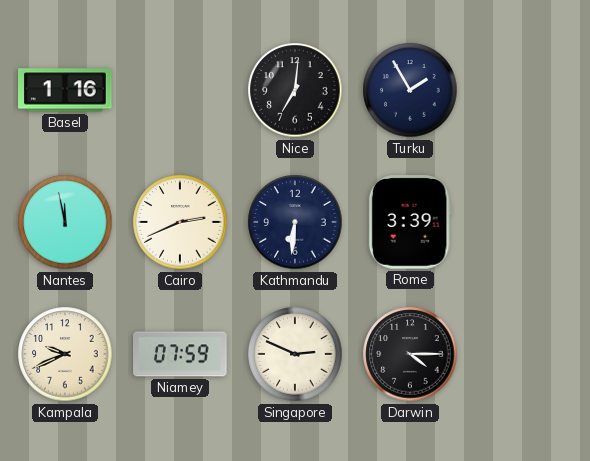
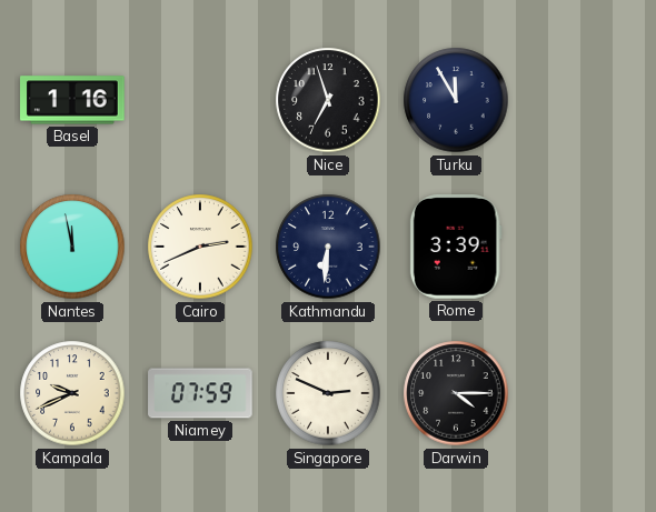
Nice: 7:01 -> 6:57
Turku: 1:55 -> 11:55
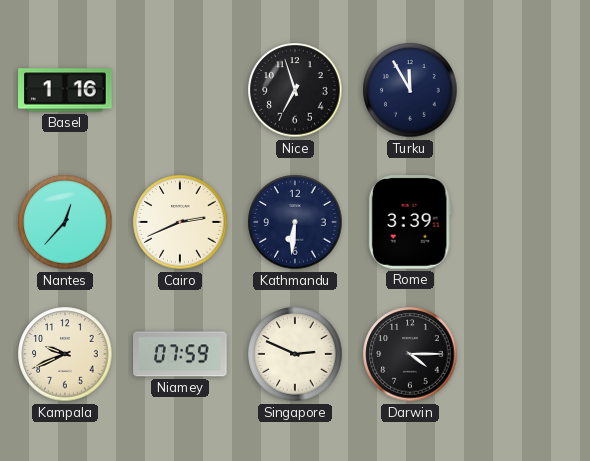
Nantes: 11:58 -> 12:37
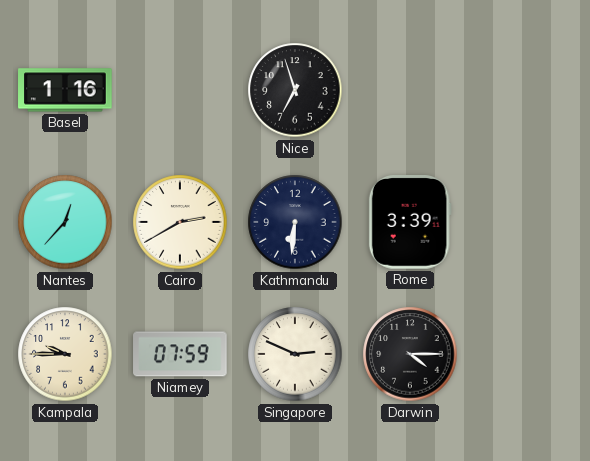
Turku: 11:55 -> none
Cairo: 2:41 -> 2:40
Kampala: 9:41 -> 9:45
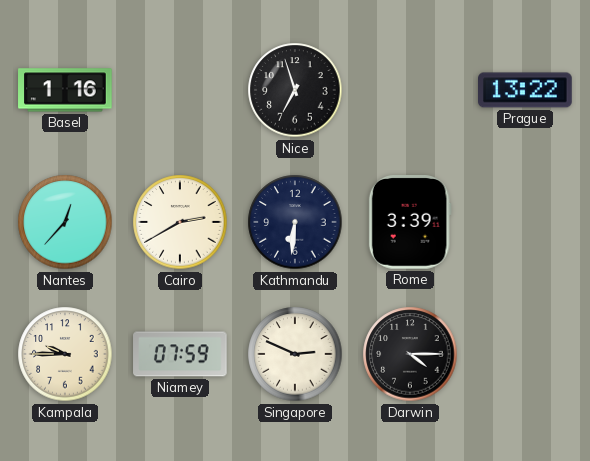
Prague: none -> 13:22
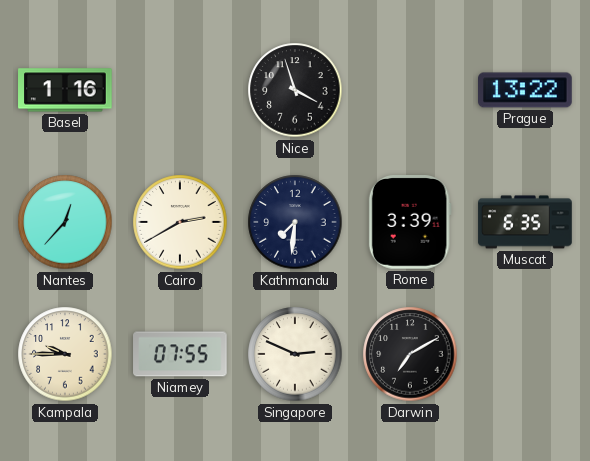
Nice: 6:57 -> 3:57
Kathmandu: 6:31 -> 7:31
Muscat: none -> 6:35
Niamey: 07:59 -> 07:55
Darwin: 4:15 -> 7:10
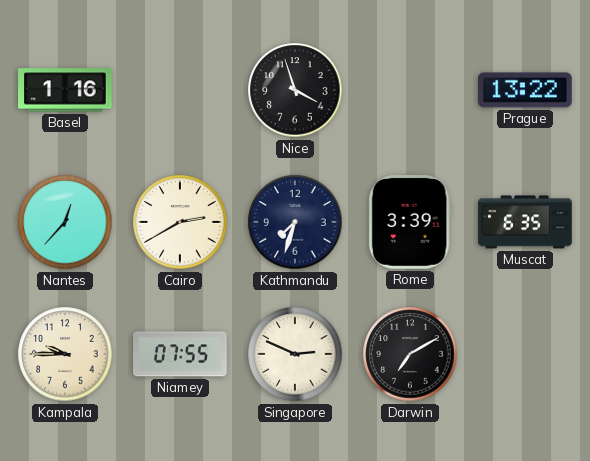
Kathmandu: 7:31 -> 7:33
